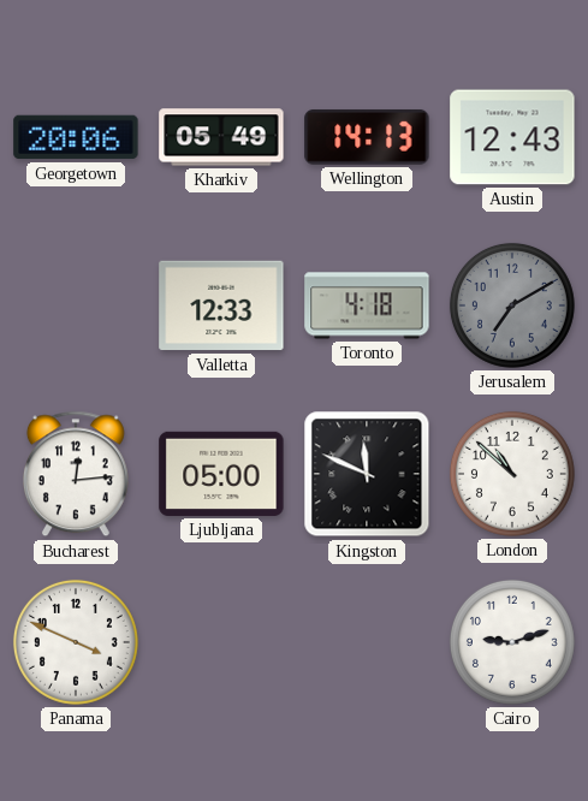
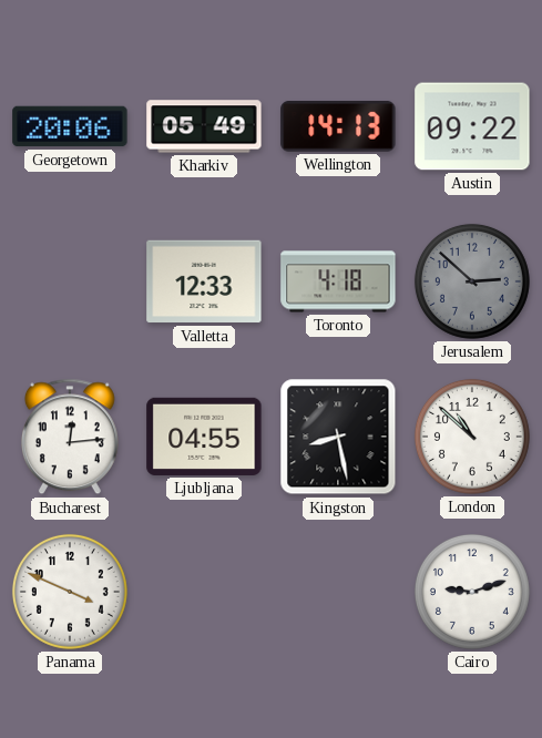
Austin: 12:43 -> 09:22
Jerusalem: 7:10 -> 2:52
Ljubljana: 05:00 -> 04:55
Kingston: 11:49 -> 8:28
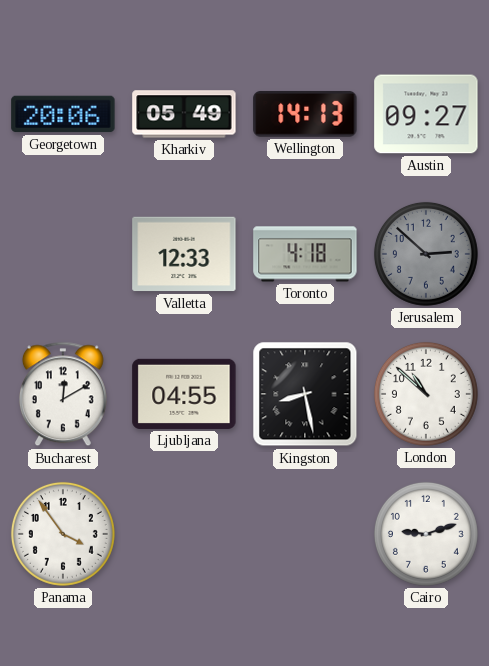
Austin: 09:22 -> 09:27
Bucharest: 12:14 -> 12:10
Panama: 3:49 -> 3:54
